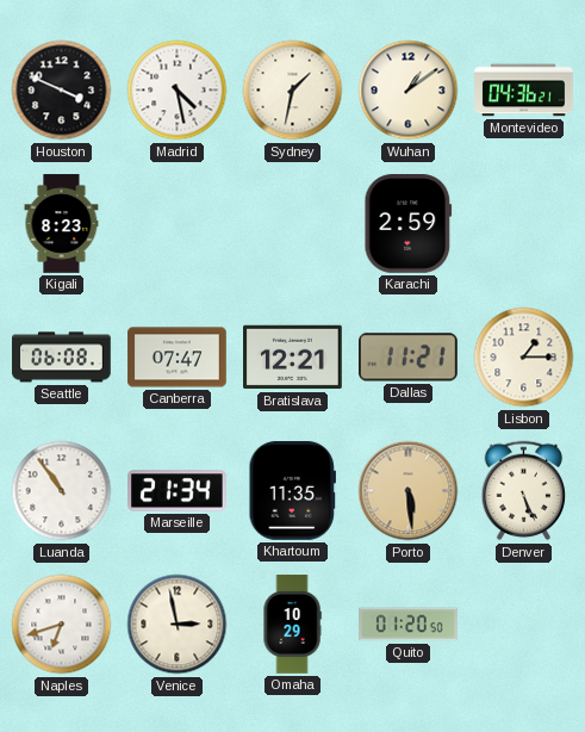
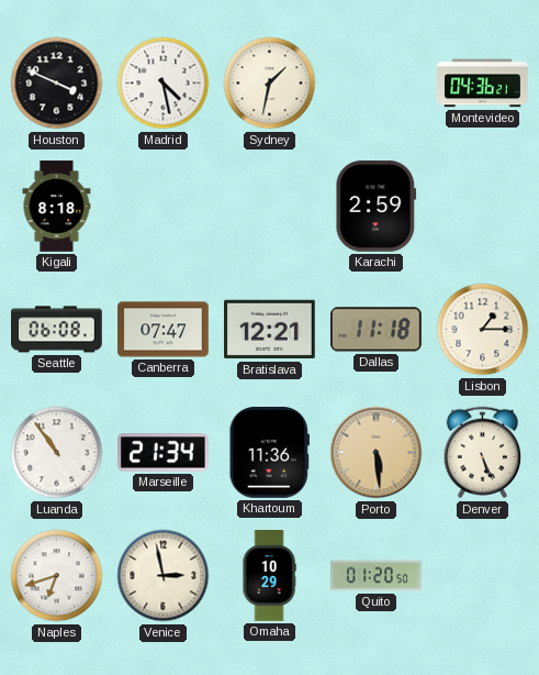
Wuhan: 1:09 -> none
Kigali: 8:23 -> 8:18
Dallas: 11:21 -> 11:18
Khartoum: 11:35 -> 11:36
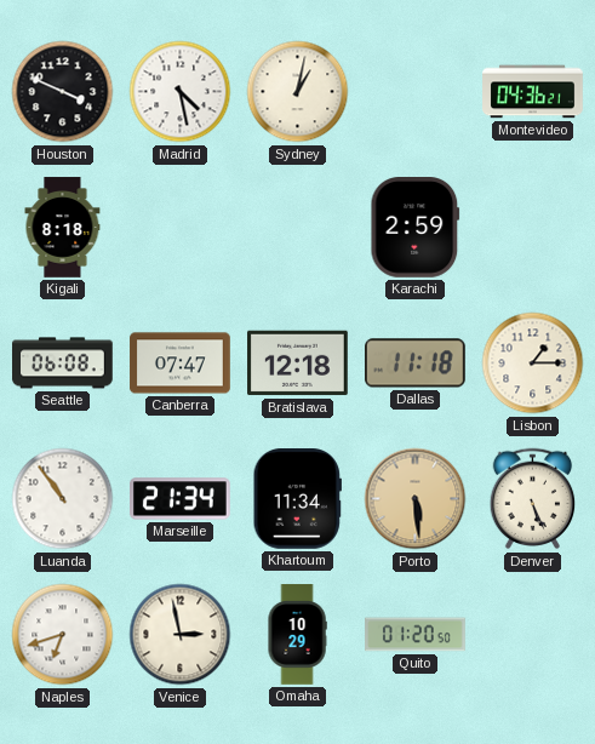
Sydney: 1:32 -> 1:02
Bratislava: 12:21 -> 12:18
Khartoum: 11:36 -> 11:34
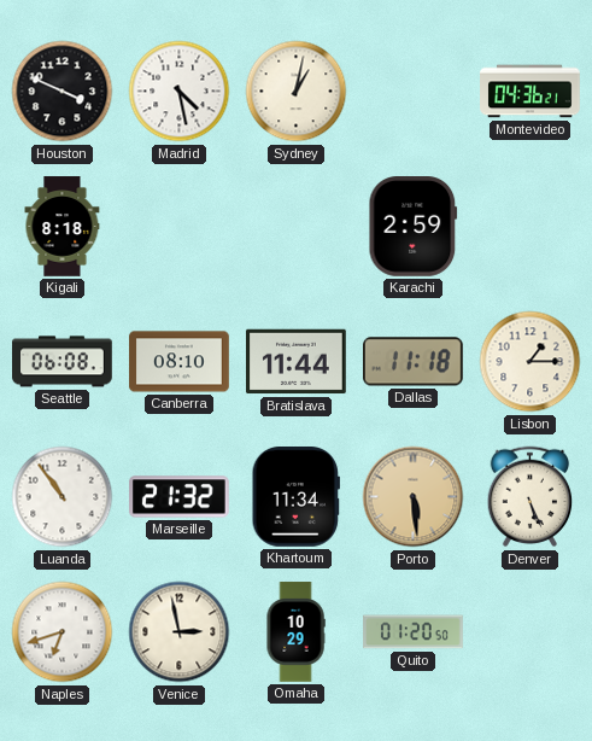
Canberra: 07:47 -> 08:10
Bratislava: 12:18 -> 11:44
Marseille: 21:34 -> 21:32
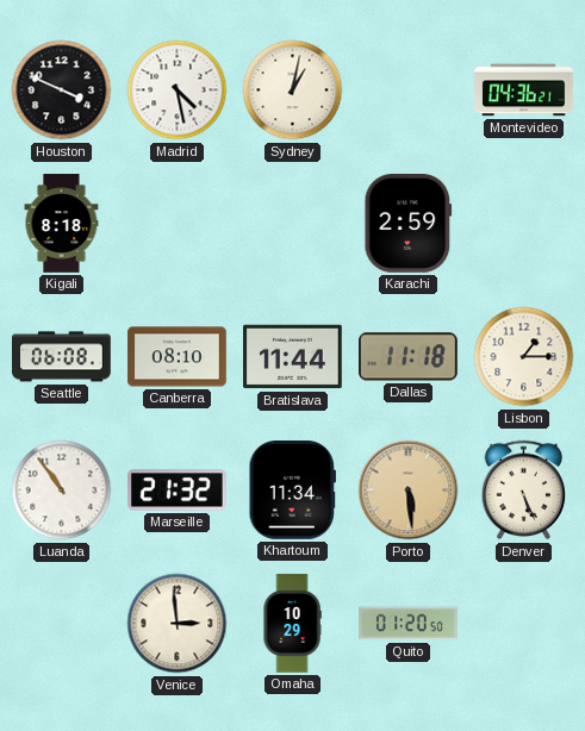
Naples: 6:42 -> none
Venice: 2:58 -> 2:59
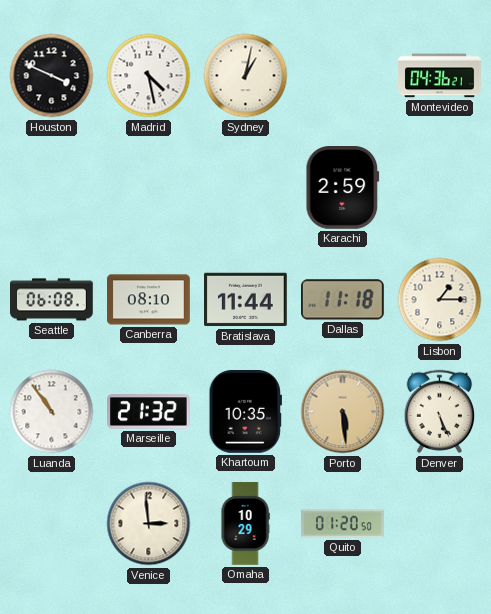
Kigali: 8:18 -> none
Khartoum: 11:34 -> 10:35
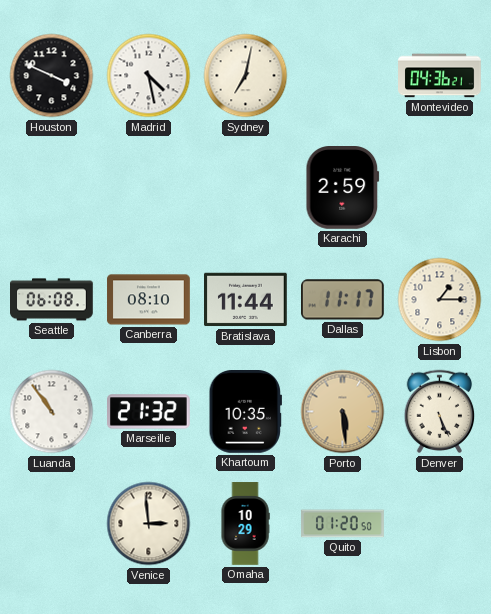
Sydney: 1:02 -> 7:02
Dallas: 11:18 -> 11:17
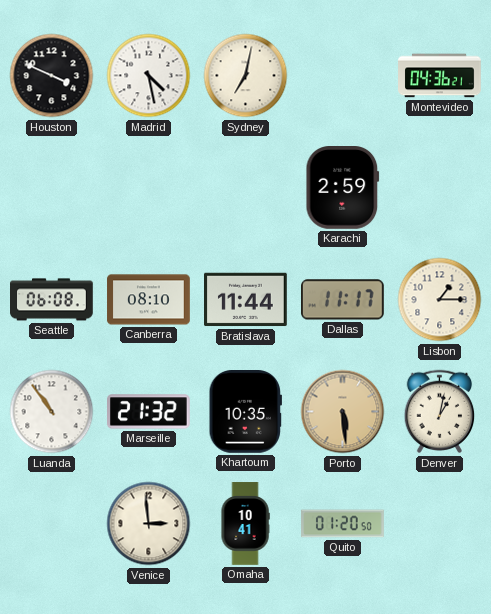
Denver: 5:26 -> 1:02
Omaha: 10:29 -> 10:41
